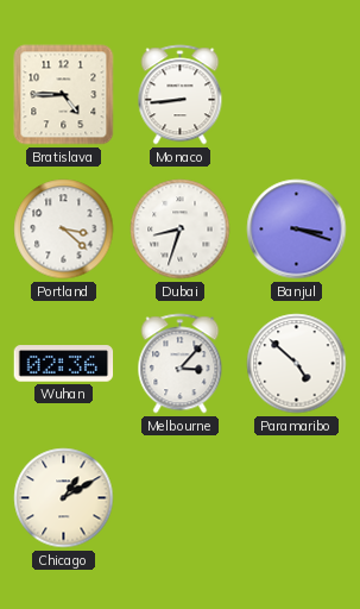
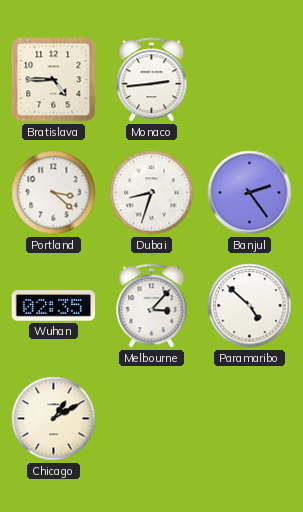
Monaco: 8:44 -> 2:44
Banjul: 3:18 -> 2:24
Wuhan: 02:36 -> 02:35
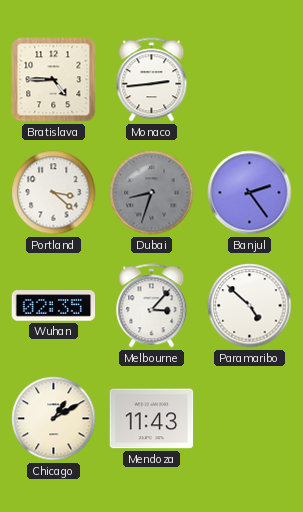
Dubai dial: white -> grey
Mendoza: none -> 11:43
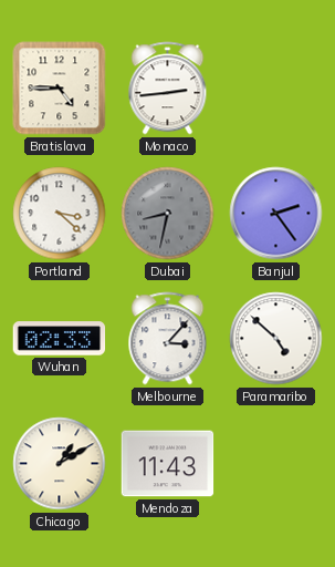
Dubai: 8:33 -> 8:32
Wuhan: 02:35 -> 02:33
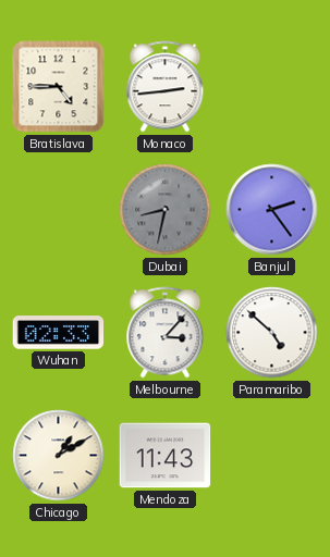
Portland: 3:22 -> none
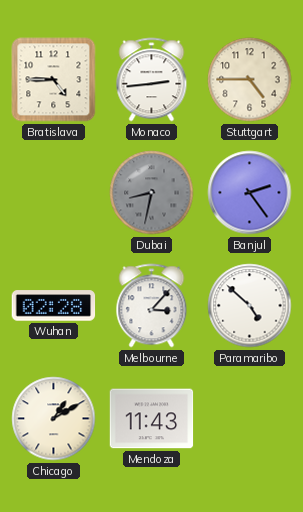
Stuttgart: none -> 4:45
Wuhan: 02:33 -> 02:28
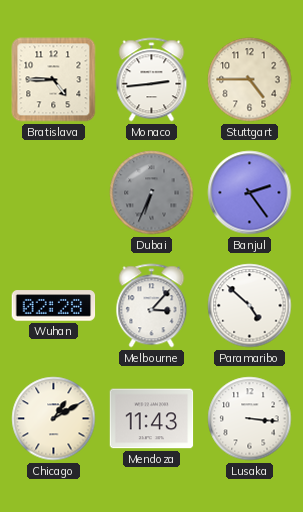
Dubai: 8:32 -> 6:34
Lusaka: none -> 3:16
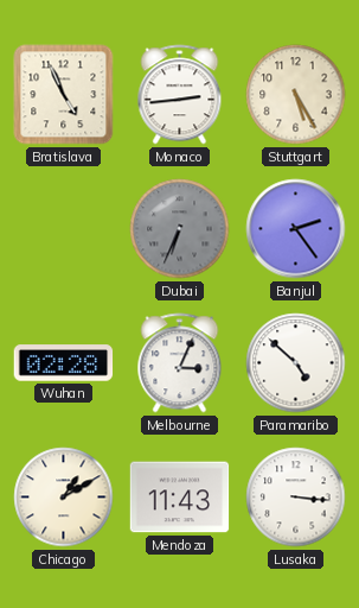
Bratislava: 4:45 -> 4:56
Stuttgart: 4:45 -> 5:25
Melbourne: 3:07 -> 3:04
